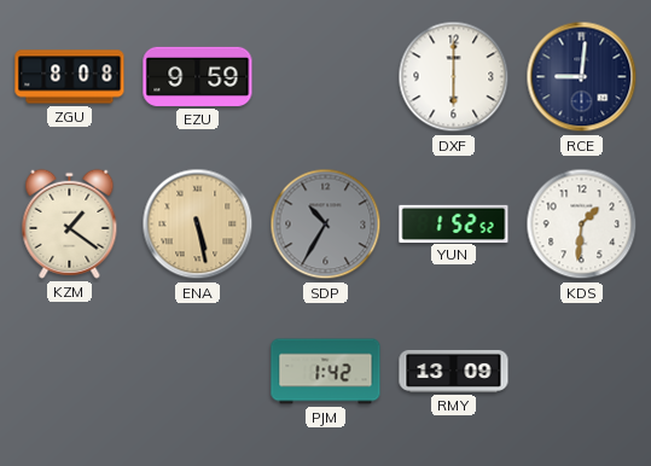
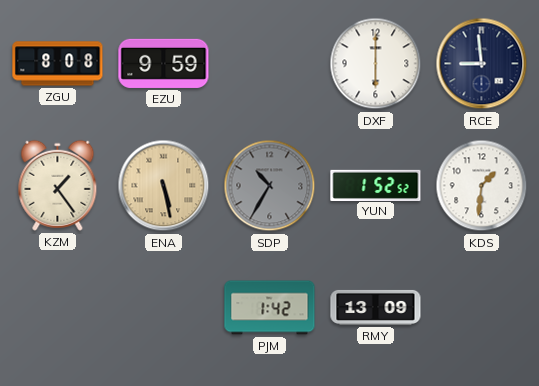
RCE: 9:01 -> 8:59
KZM: 1:21 -> 1:24
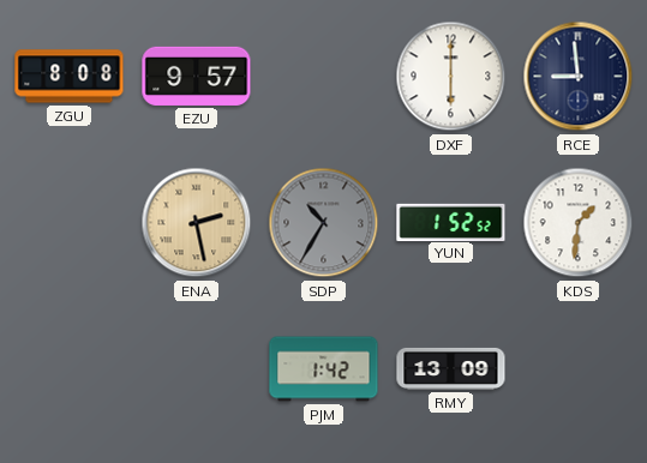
EZU: 9:59 -> 9:57
KZM: 1:24 -> none
ENA: 5:28 -> 2:28
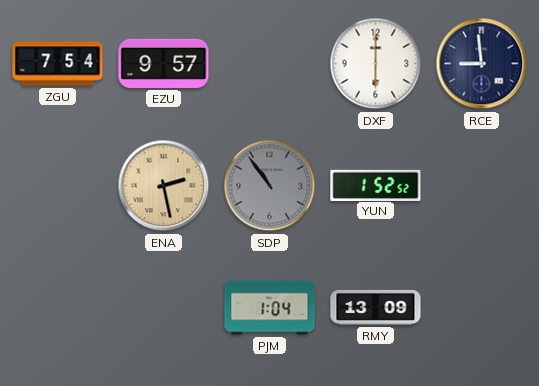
ZGU: 8:08 -> 7:54
SDP: 10:35 -> 10:54
KDS: 1:31 -> none
PJM: 1:42 -> 1:04
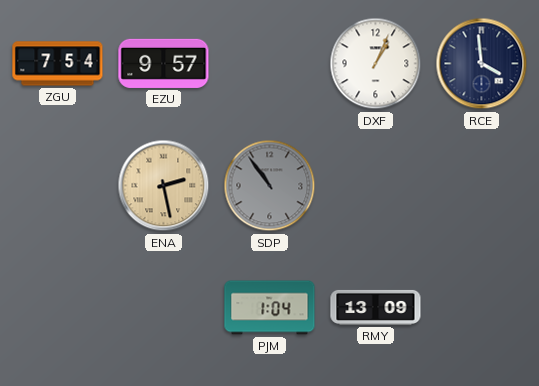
DXF: 6:00 -> 1:04
RCE: 8:59 -> 3:59
YUN: 1:52 -> none
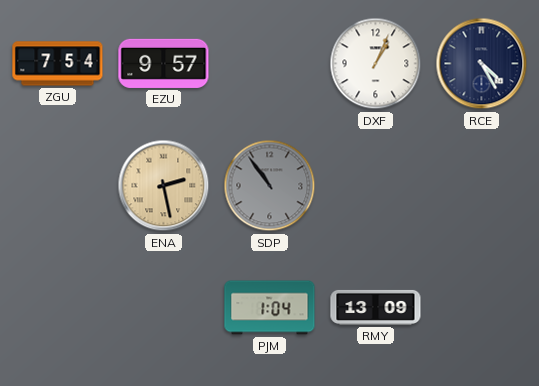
RCE: 3:59 -> 4:25
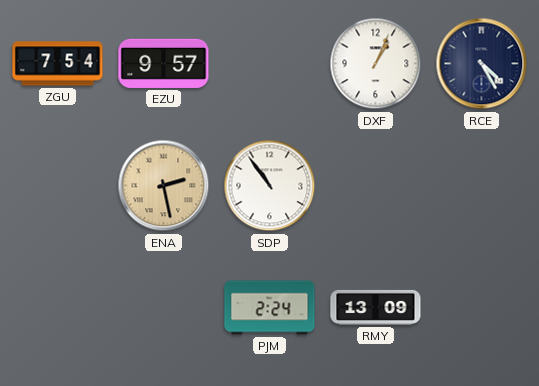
SDP dial: grey -> white
PJM: 1:04 -> 2:24
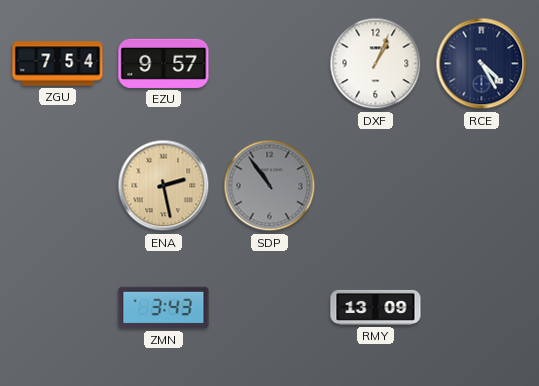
SDP dial: white -> grey
ZMN: none -> 3:43
PJM: 2:24 -> none
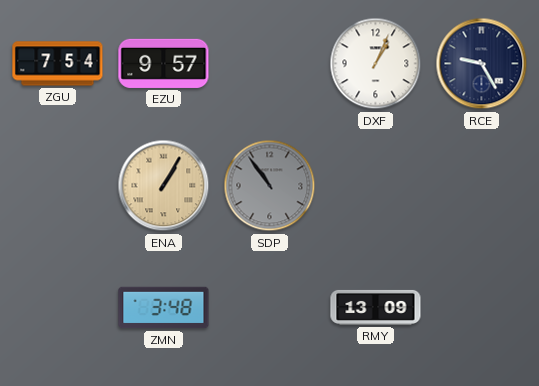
RCE: 4:25 -> 9:25
ENA: 2:28 -> 1:05
ZMN: 3:43 -> 3:48
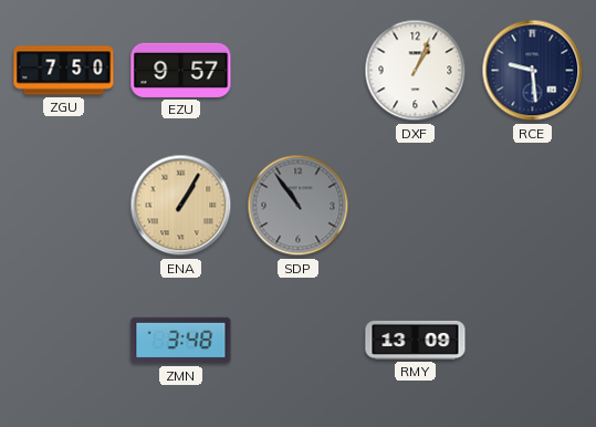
ZGU: 7:54 -> 7:50
RCE: 9:25 -> 9:29
